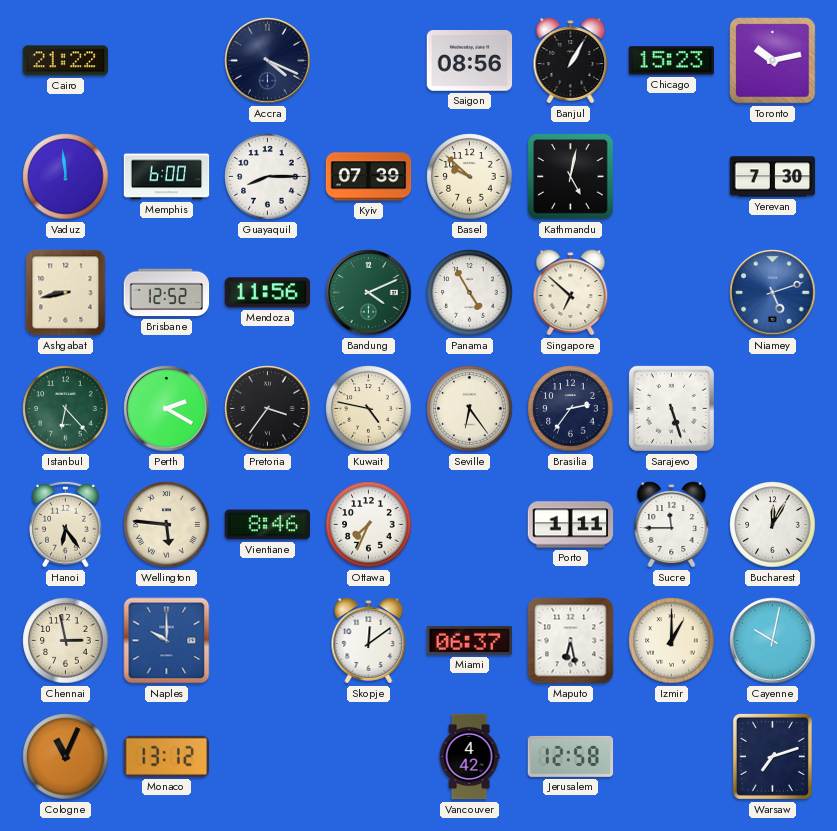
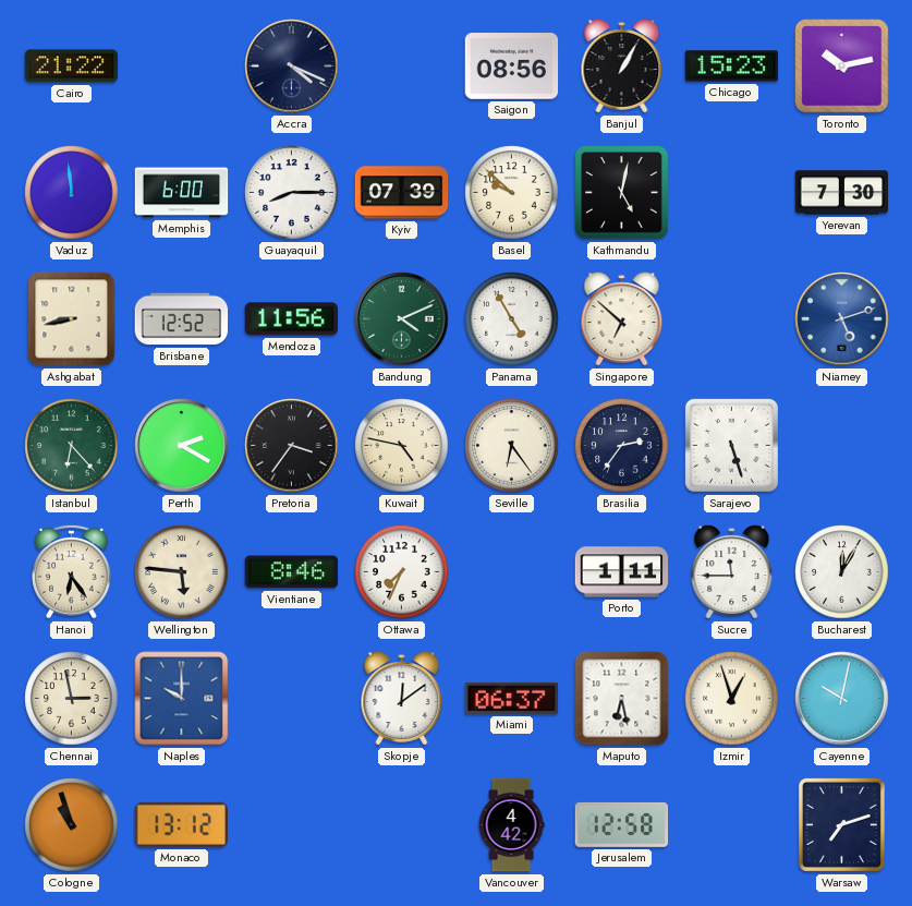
Izmir: 1:00 -> 12:57
Cologne: 11:04 -> 10:57
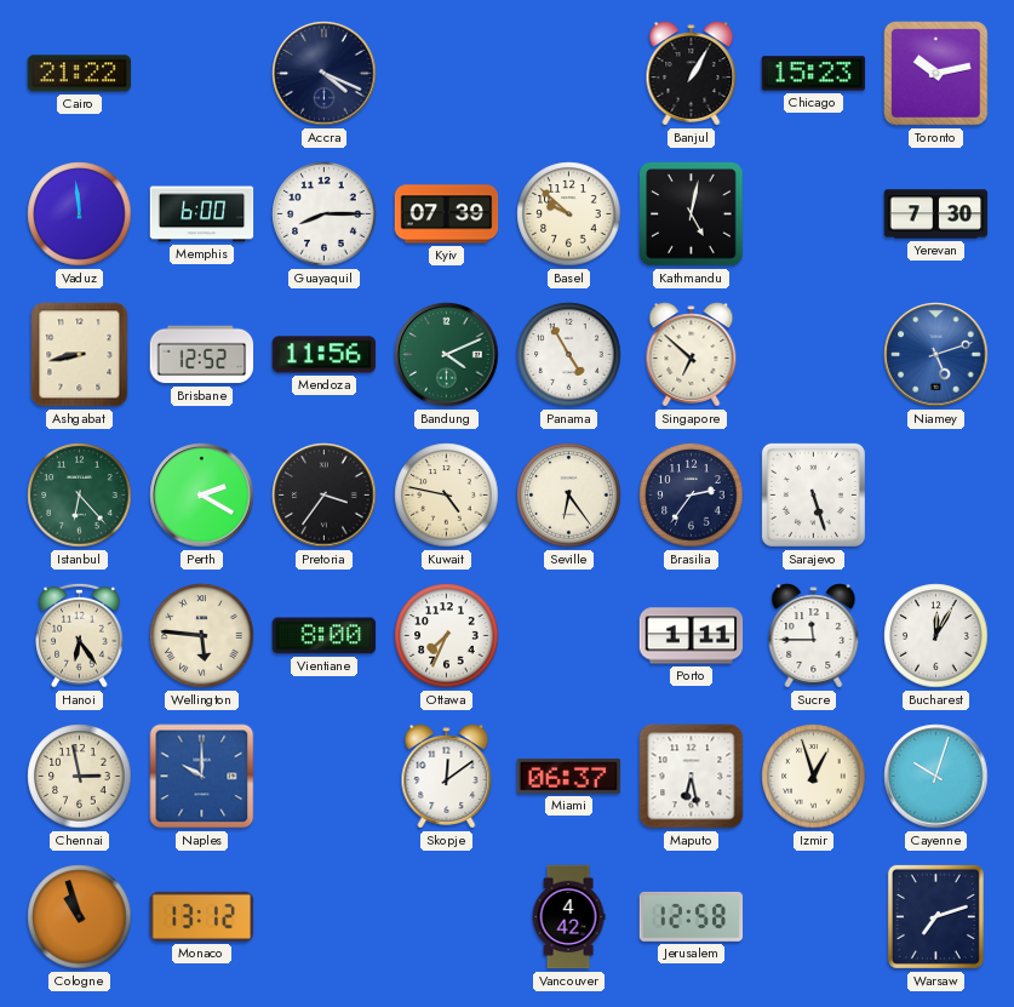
Saigon: 08:56 -> none
Vientiane: 8:46 -> 8:00
Cayenne: 10:02 -> 10:03
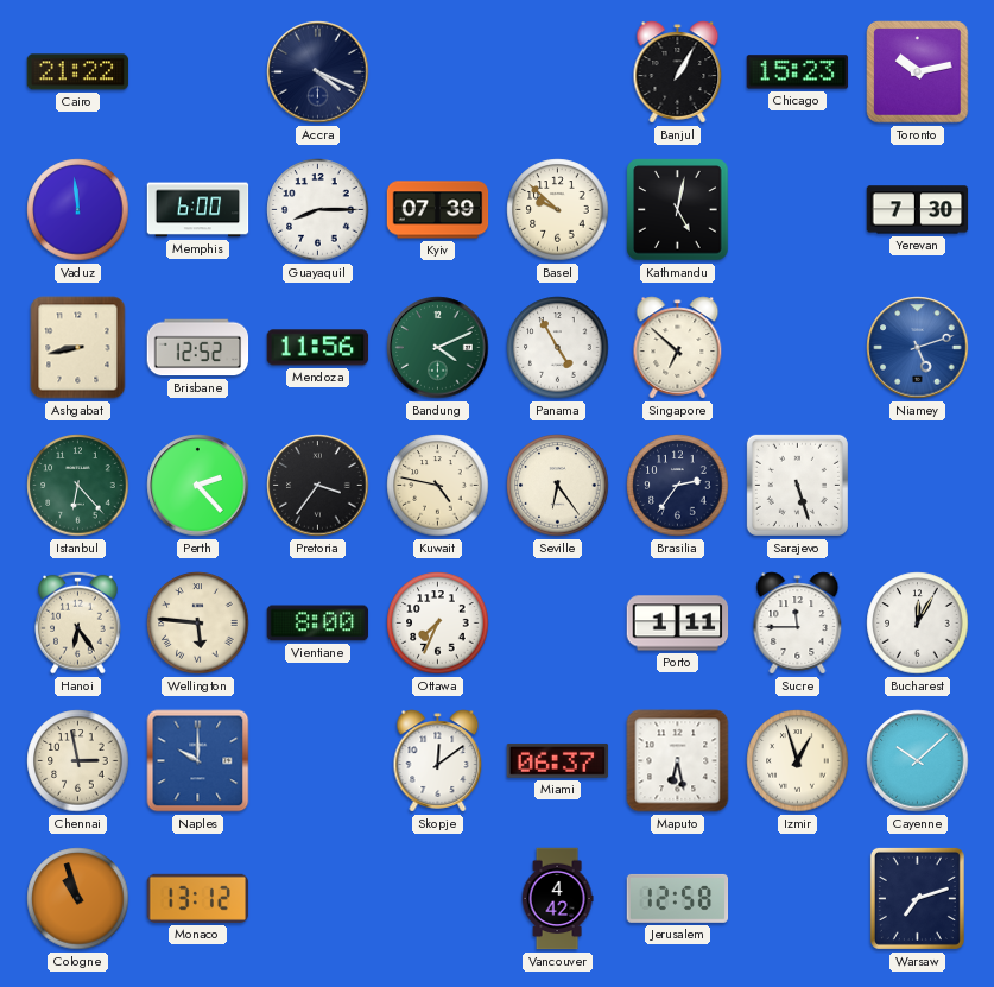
Perth: 2:20 -> 2:23
Cayenne: 10:03 -> 10:08
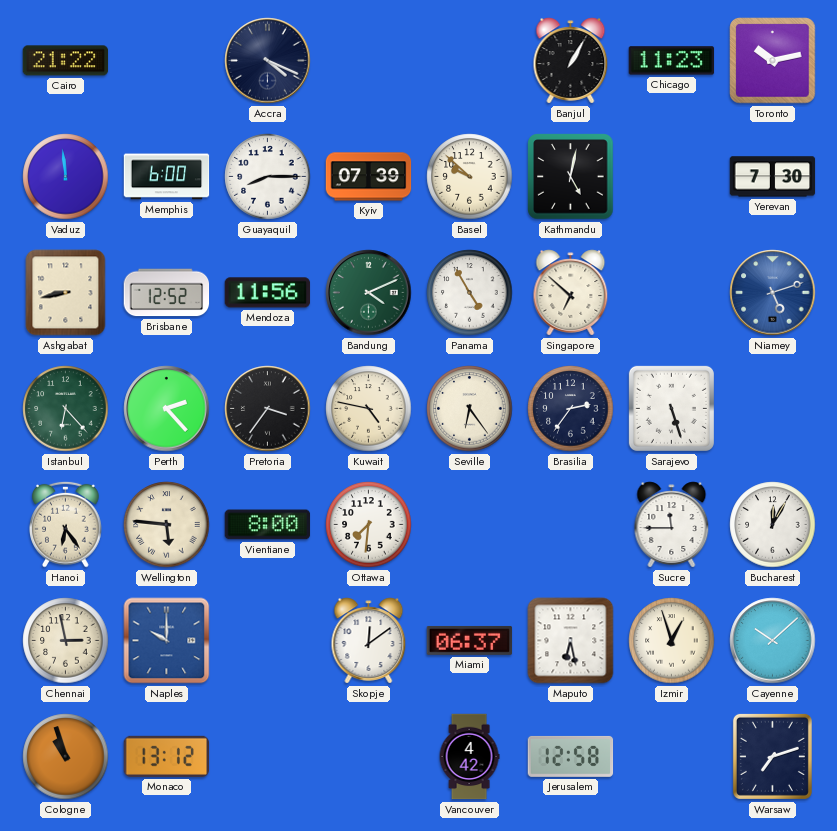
Chicago: 15:23 -> 11:23
Ottawa: 7:34 -> 7:31
Porto: 1:11 -> none
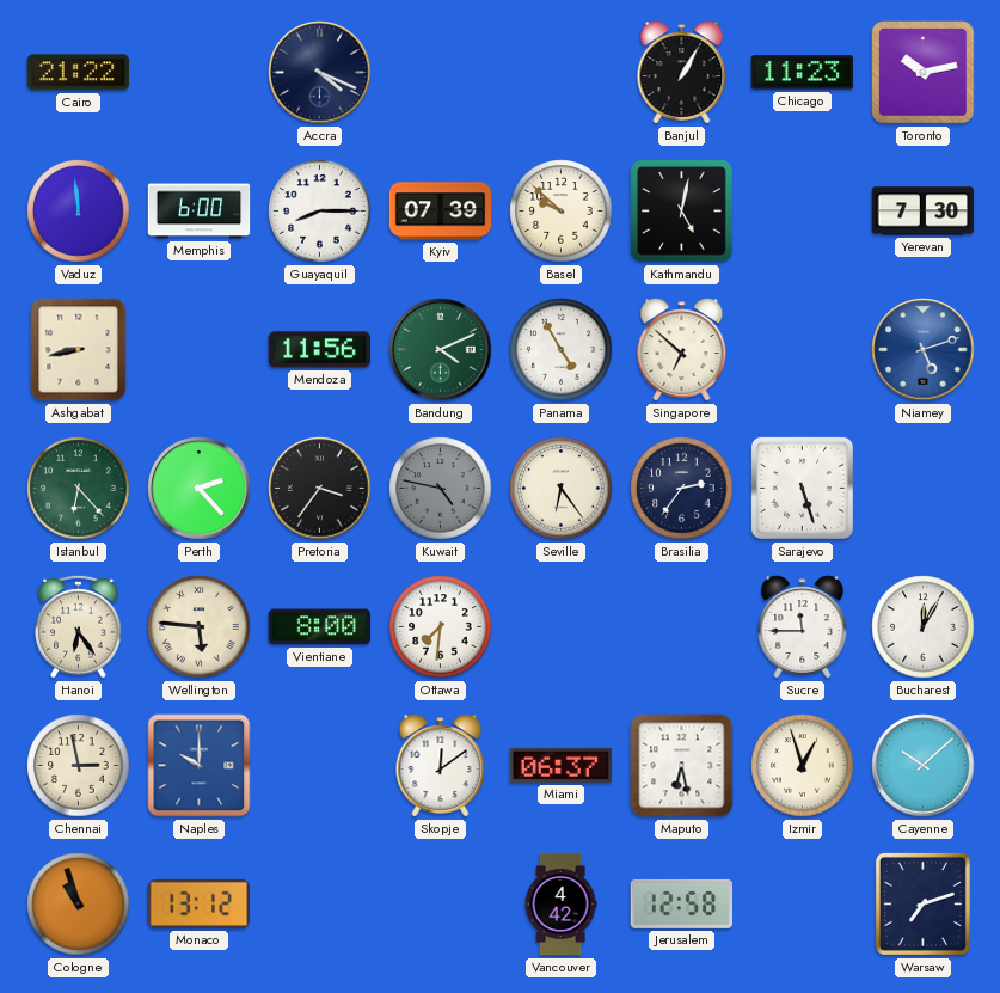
Brisbane: 12:52 -> none
Kuwait dial: cream -> grey
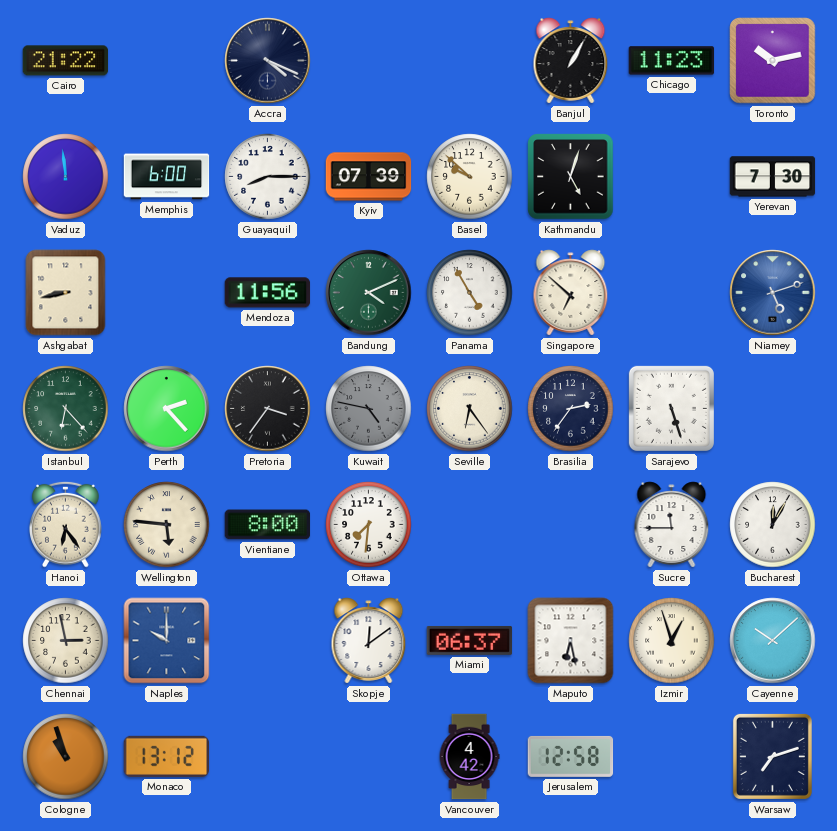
Kathmandu: 5:02 -> 5:03
